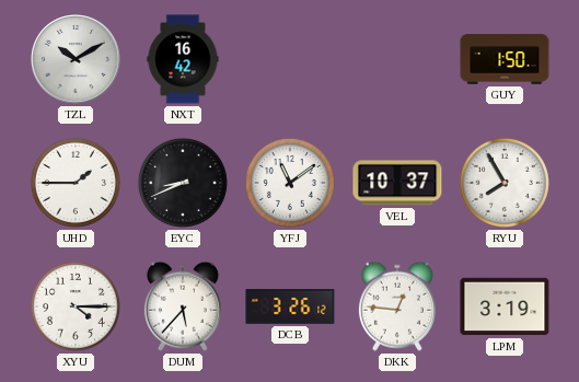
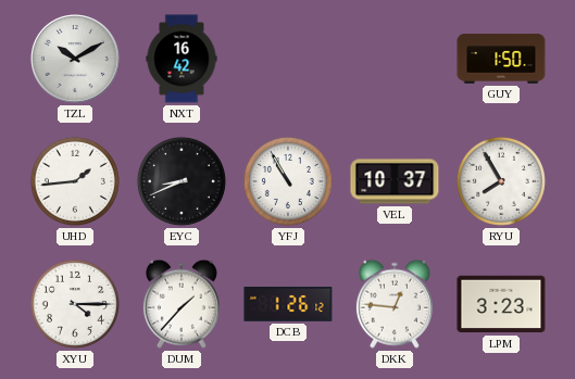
UHD: 1:45 -> 1:44
YFJ: 11:09 -> 10:55
DUM: 5:37 -> 1:37
DCB: 3:26 -> 1:26
LPM: 3:19 -> 3:23
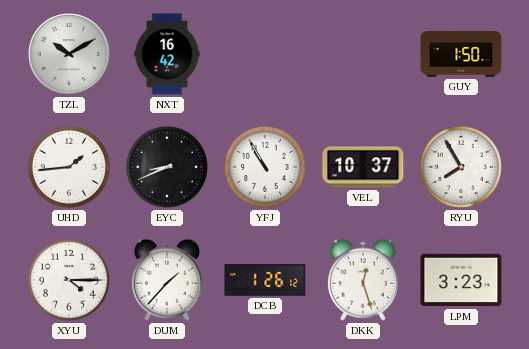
DKK: 12:46 -> 12:27
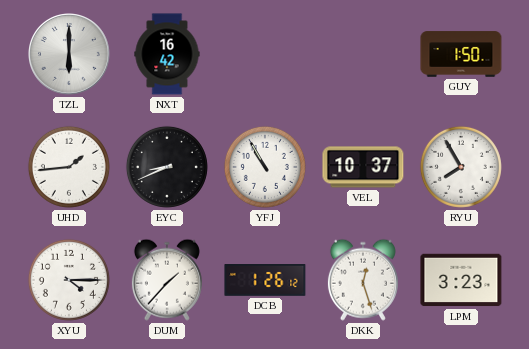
TZL: 10:10 -> 6:00
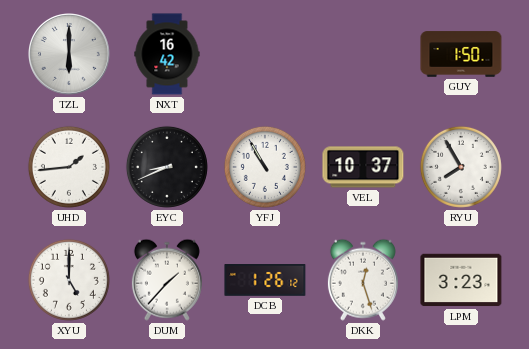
XYU: 4:15 -> 5:00
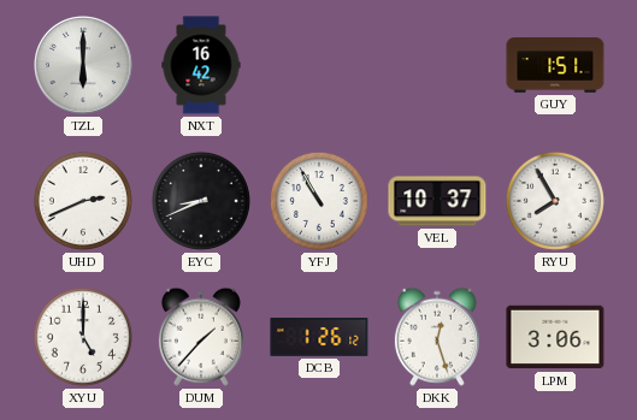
GUY: 1:50 -> 1:51
UHD: 1:44 -> 2:41
LPM: 3:23 -> 3:06
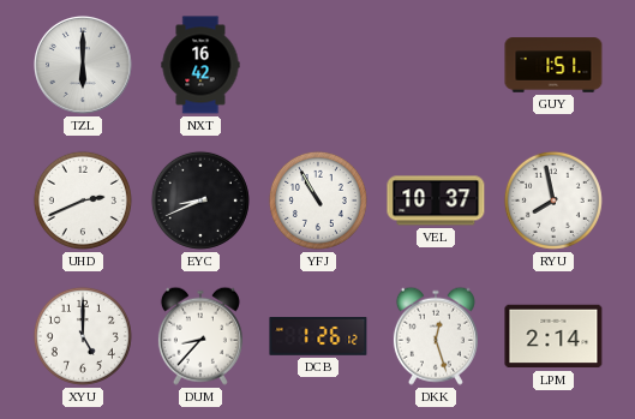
RYU: 7:55 -> 7:58
DUM: 1:37 -> 8:37
LPM: 3:06 -> 2:14
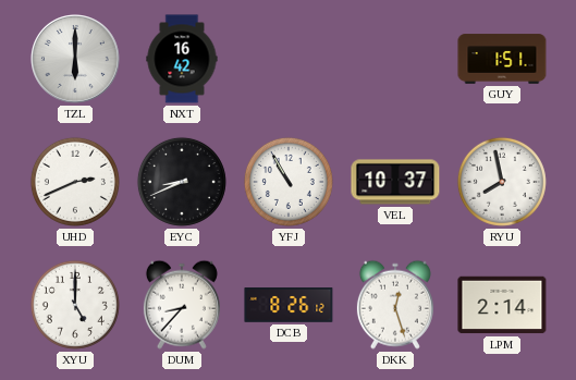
DCB: 1:26 -> 8:26
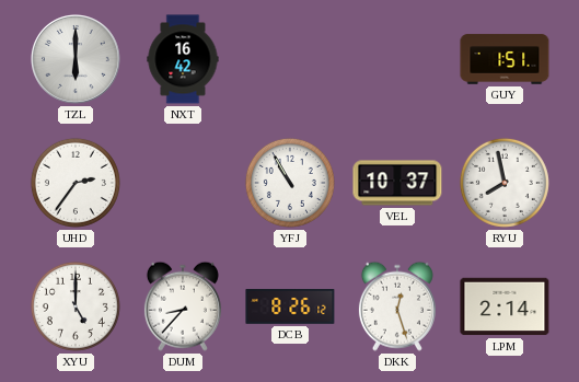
UHD: 2:41 -> 2:36
EYC: 8:41 -> none
